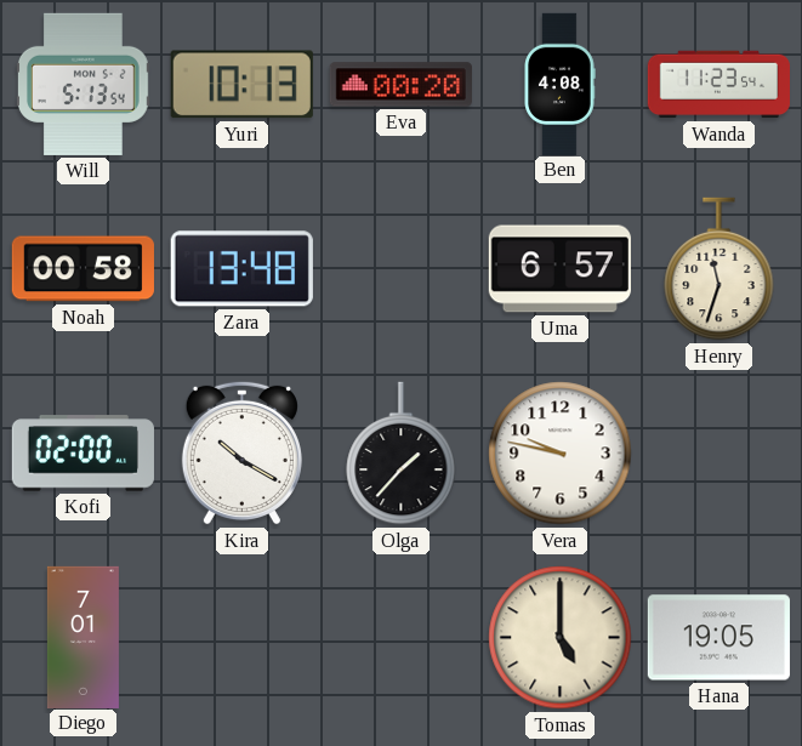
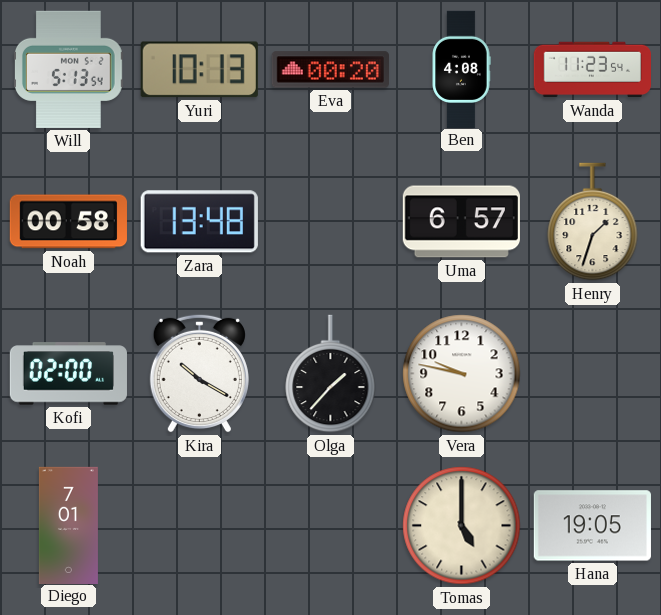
Henry: 11:33 -> 1:33
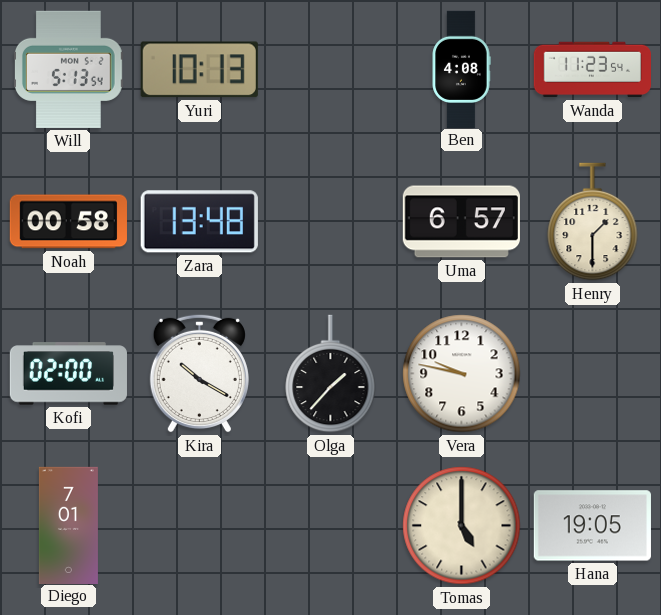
Eva: 00:20 -> none
Henry: 1:33 -> 1:30
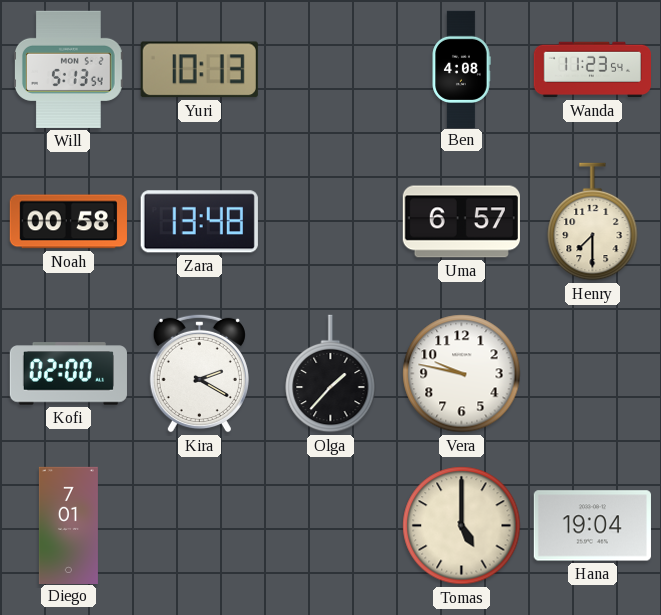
Henry: 1:30 -> 7:30
Kira: 10:20 -> 2:20
Hana: 19:05 -> 19:04
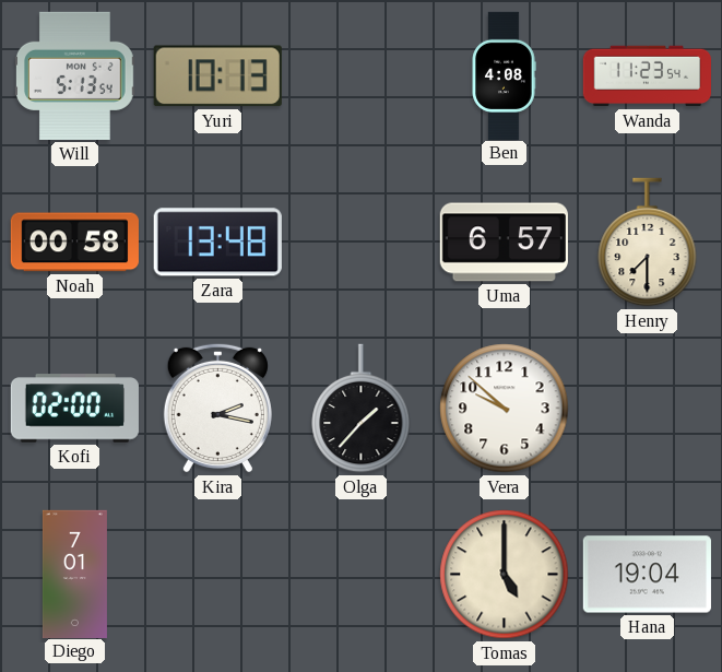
Kira: 2:20 -> 2:17
Vera: 9:47 -> 9:52
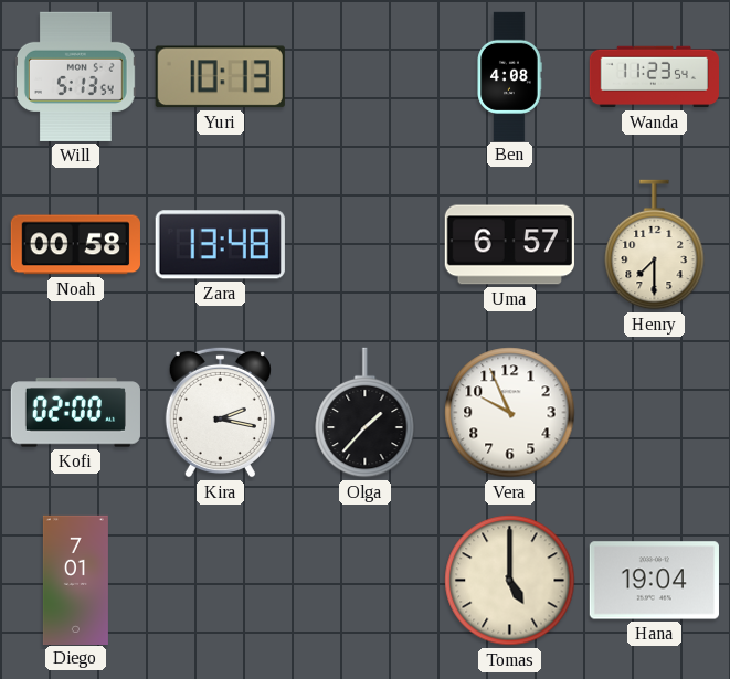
Vera: 9:52 -> 9:56
